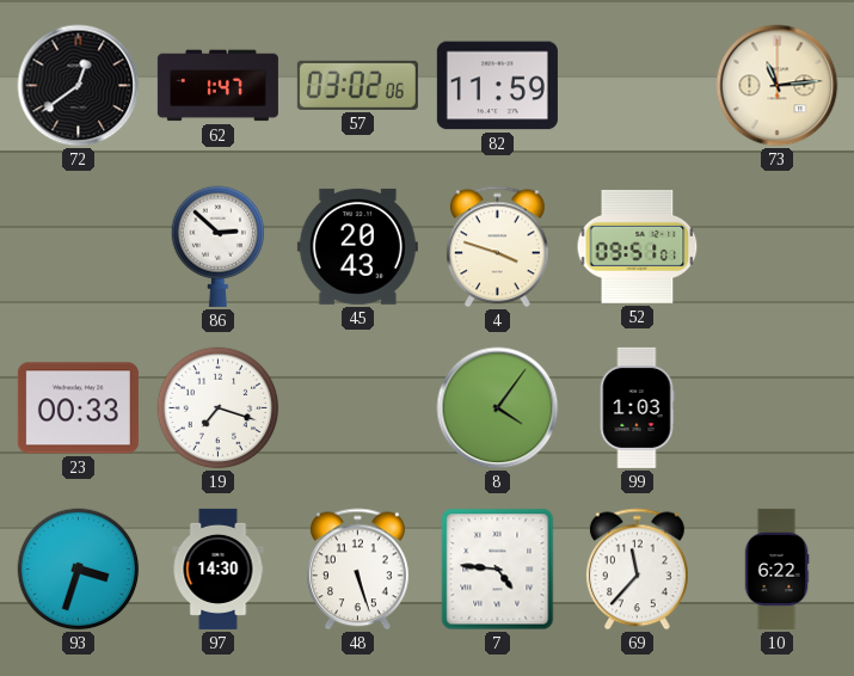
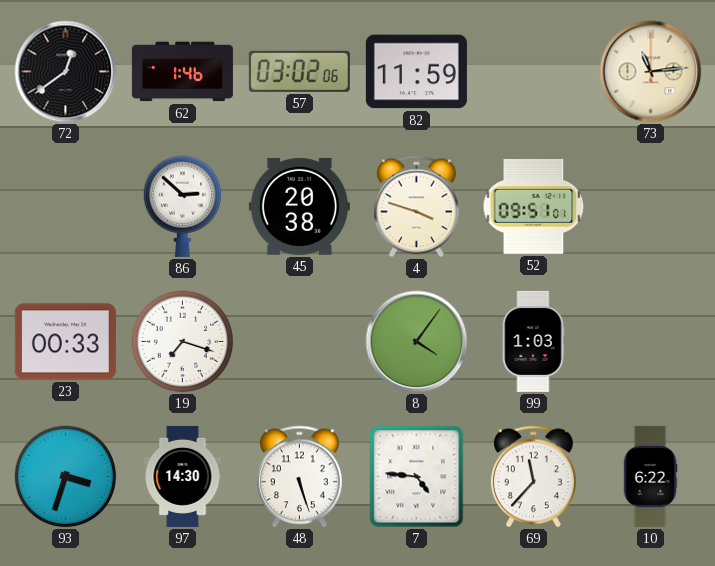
62: 1:47 -> 1:46
45: 20:43 -> 20:38
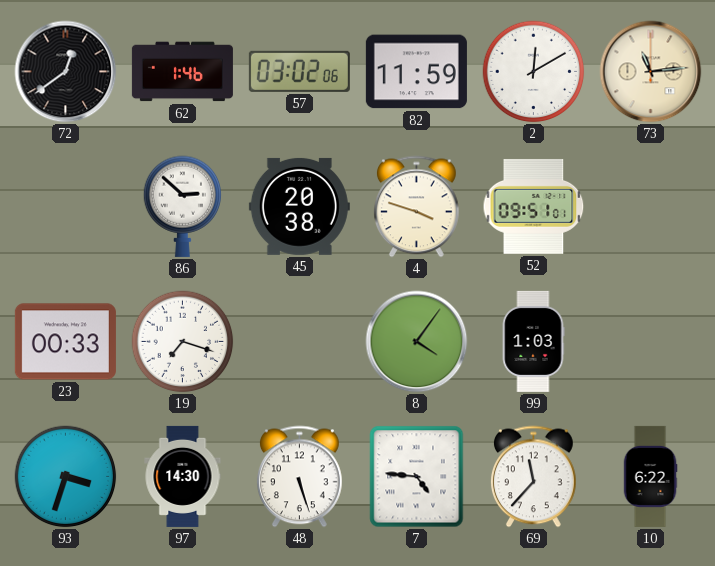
2: none -> 12:10
